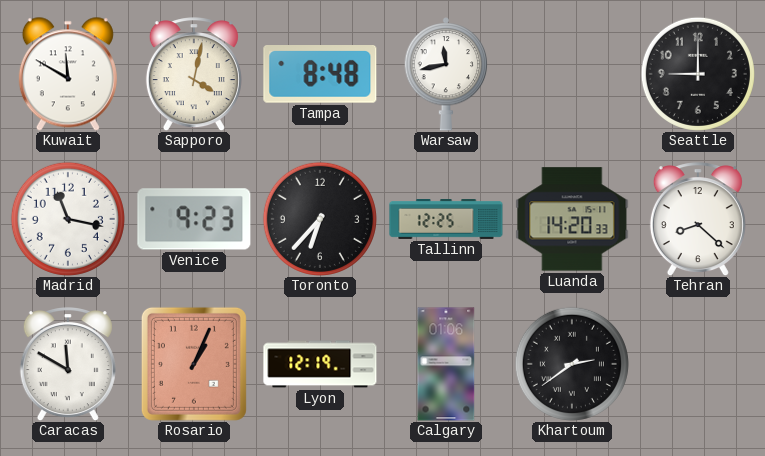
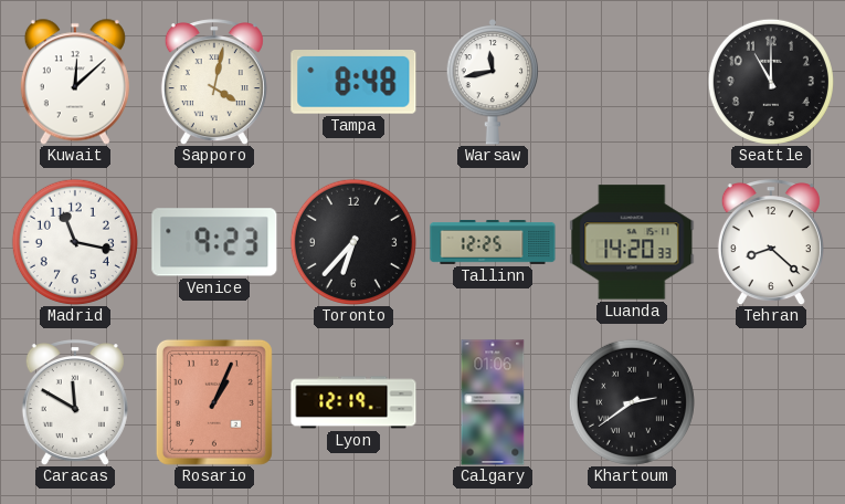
Kuwait: 11:50 -> 12:08
Seattle: 9:00 -> 11:00
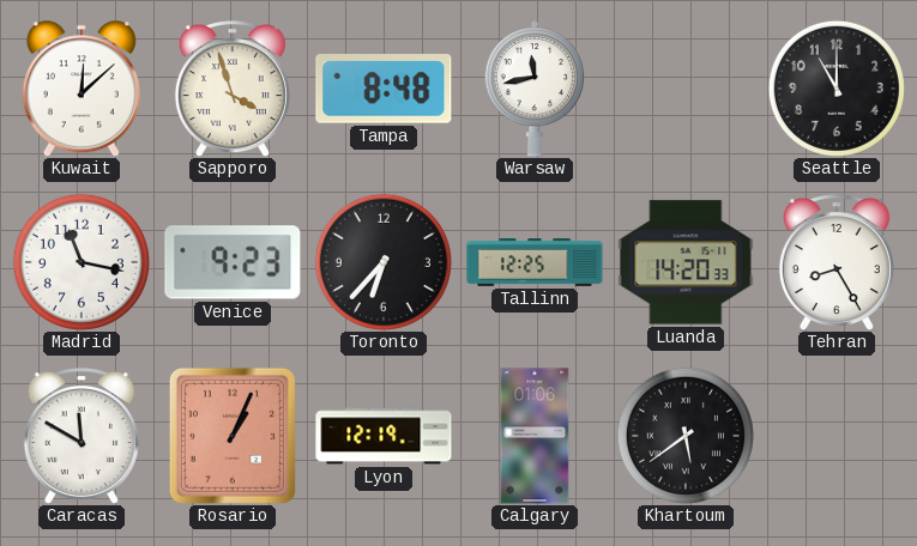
Sapporo: 4:02 -> 3:57
Tehran: 8:22 -> 8:25
Khartoum: 2:39 -> 5:39
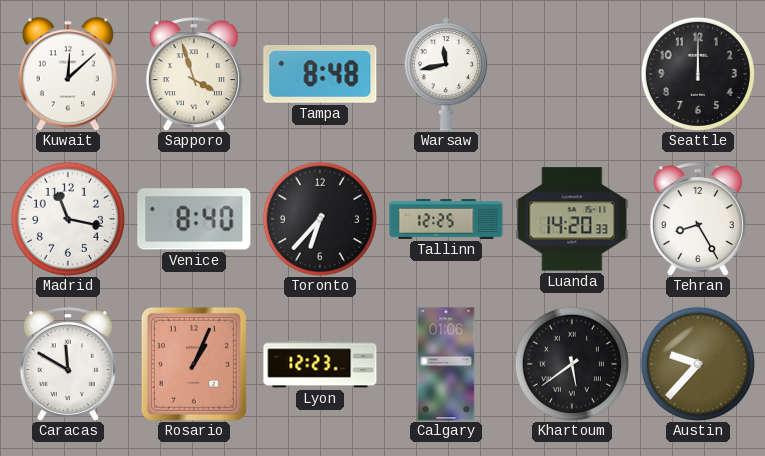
Seattle: 11:00 -> 12:00
Venice: 9:23 -> 8:40
Lyon: 12:19 -> 12:23
Austin: none -> 9:37
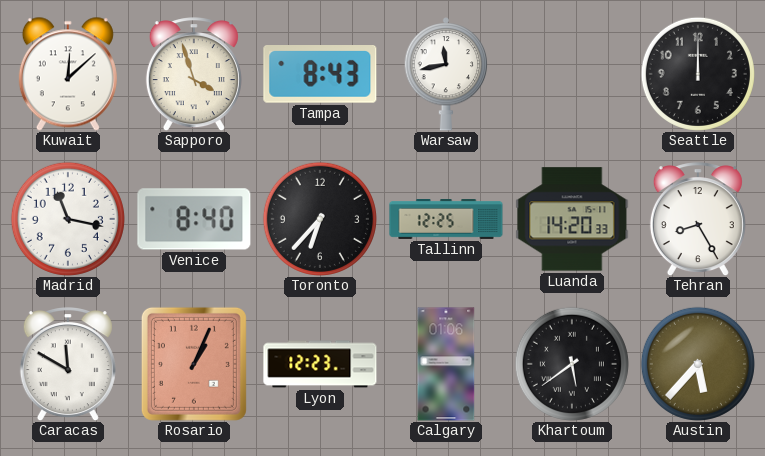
Tampa: 8:48 -> 8:43
Austin: 9:37 -> 5:37
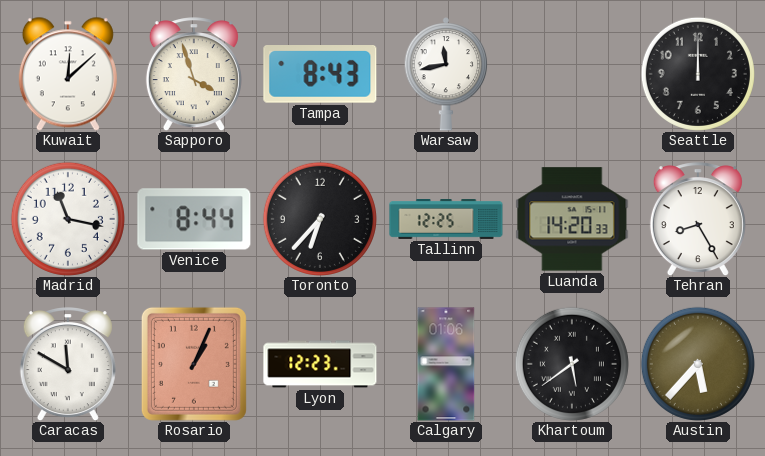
Venice: 8:40 -> 8:44
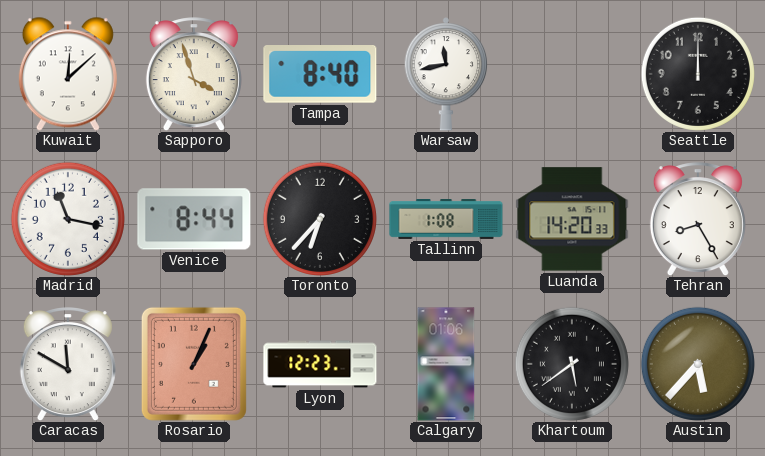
Tampa: 8:43 -> 8:40
Tallinn: 12:25 -> 1:08
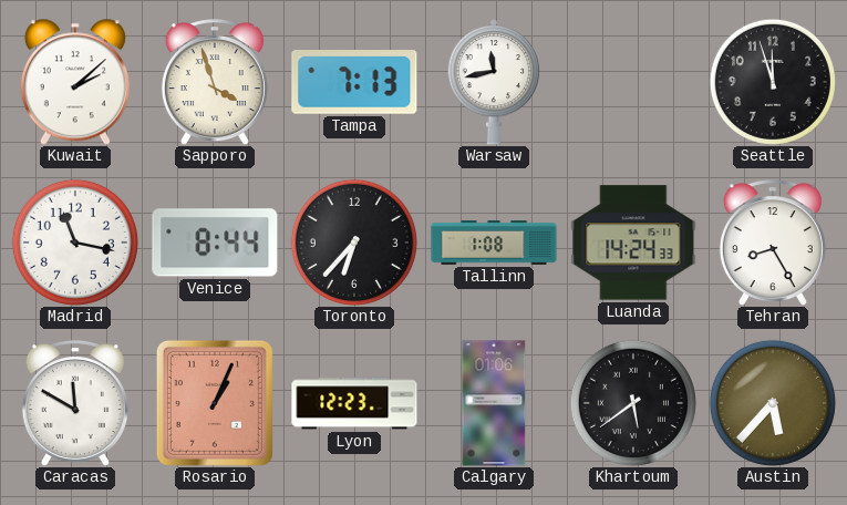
Kuwait: 12:08 -> 2:08
Tampa: 8:40 -> 7:13
Seattle: 12:00 -> 11:57
Luanda: 14:20 -> 14:24
